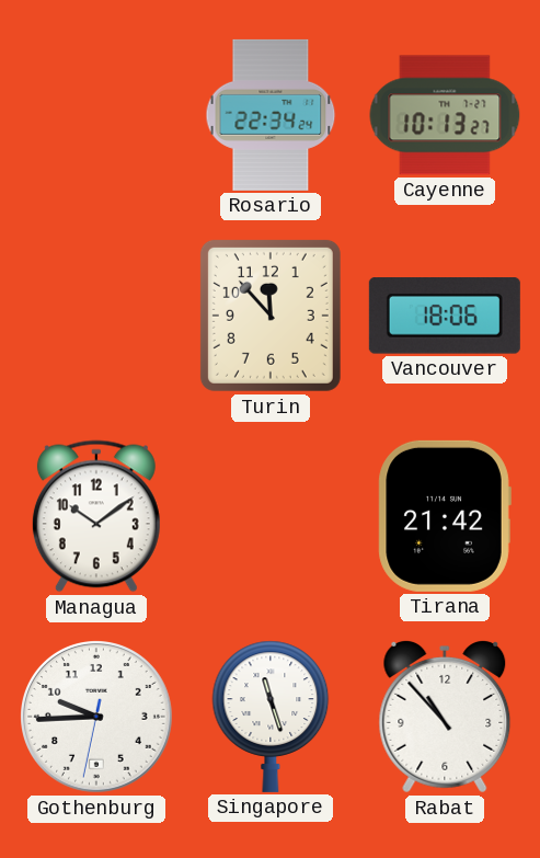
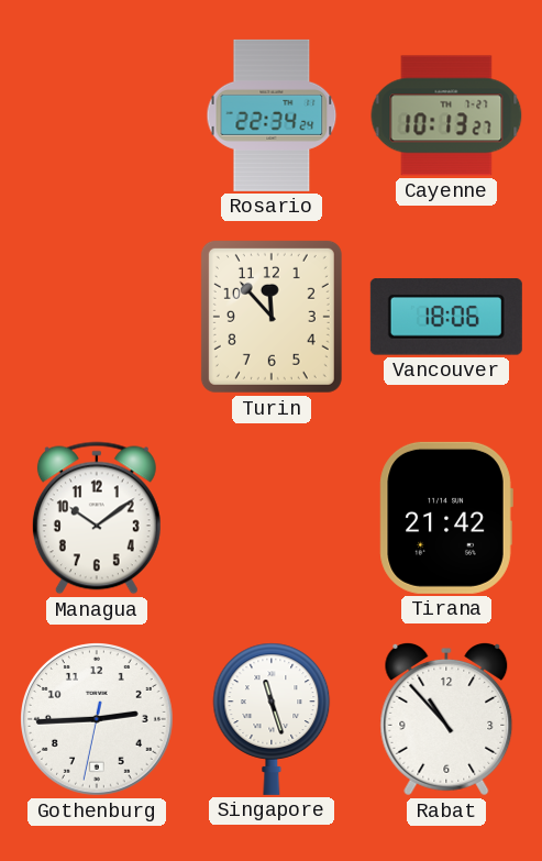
Gothenburg: 9:44 -> 2:44
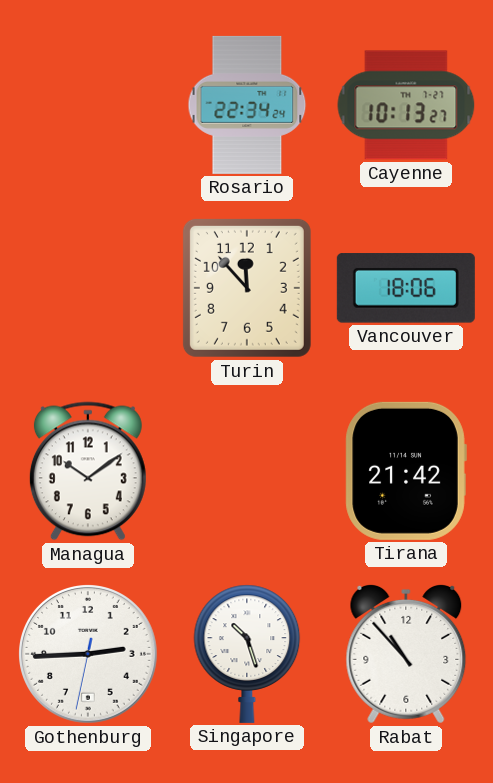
Singapore: 11:27 -> 10:27
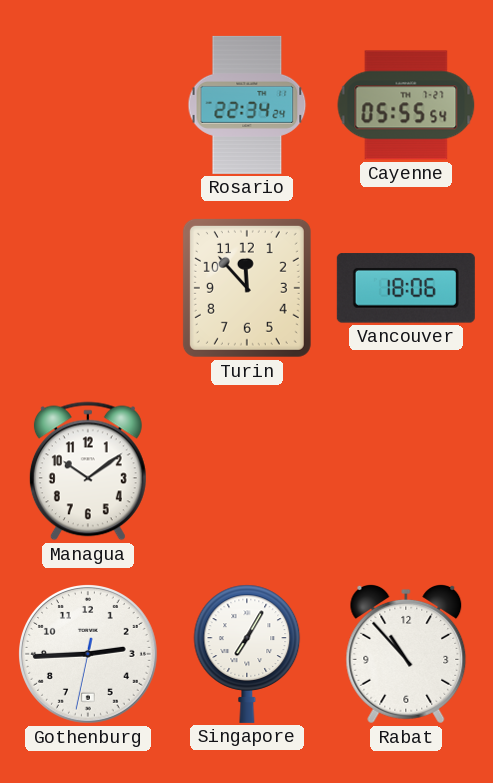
Cayenne: 10:13 -> 05:55
Tirana: 21:42 -> none
Singapore: 10:27 -> 7:05
